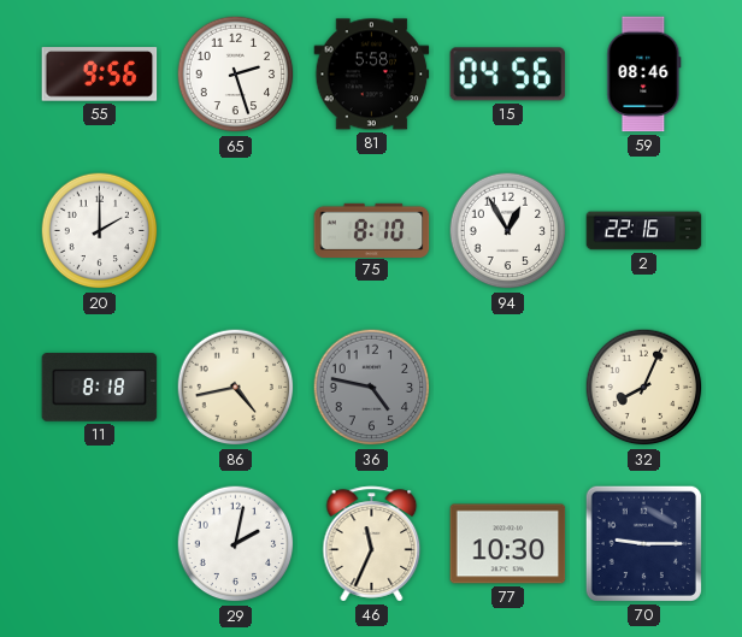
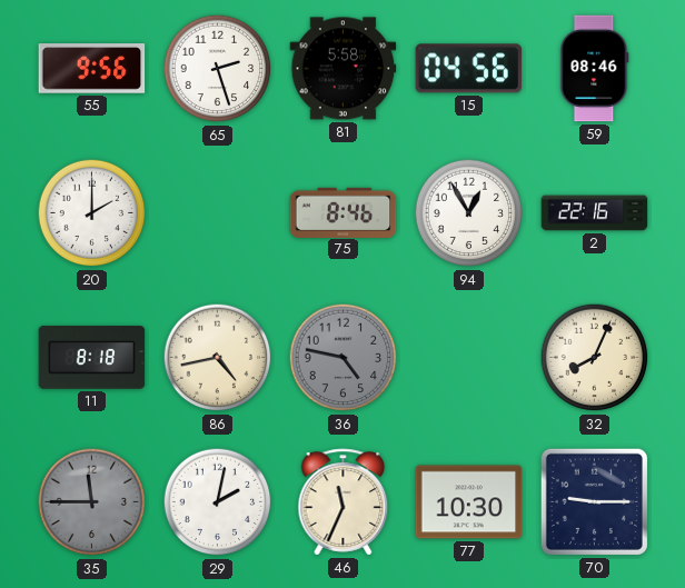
75: 8:10 -> 8:46
35: none -> 11:45
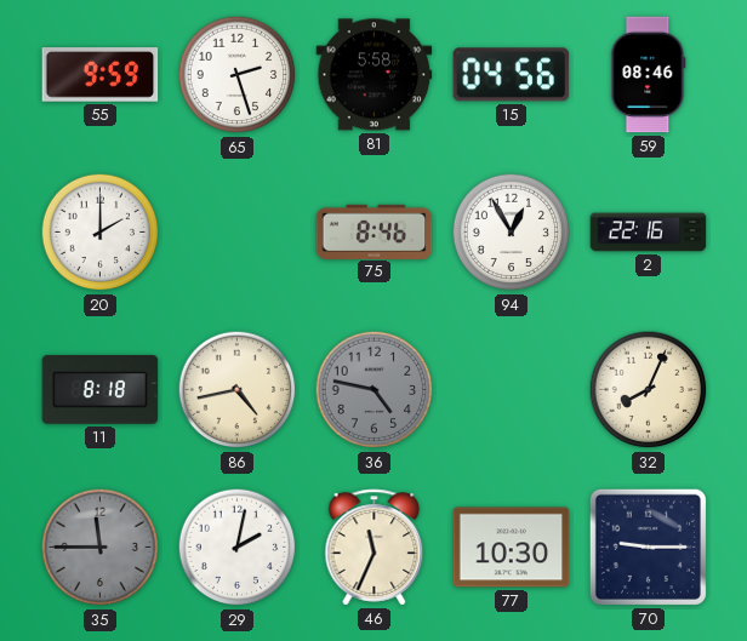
55: 9:56 -> 9:59
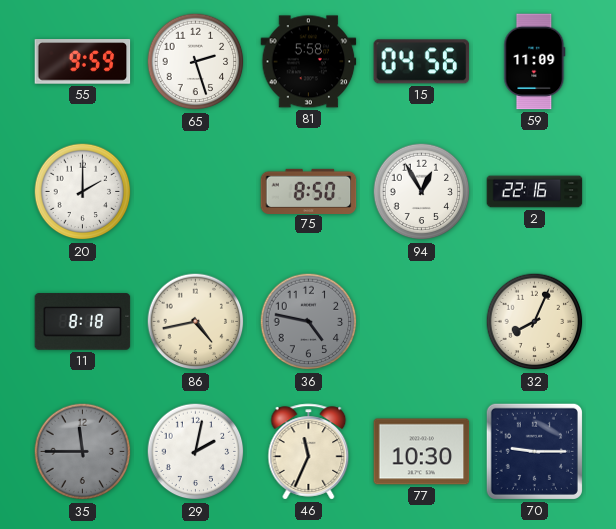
59: 08:46 -> 11:09
75: 8:46 -> 8:50
